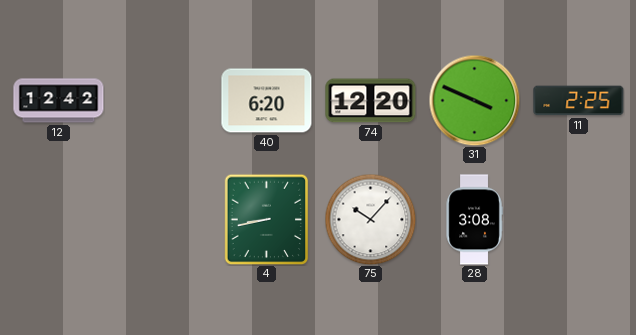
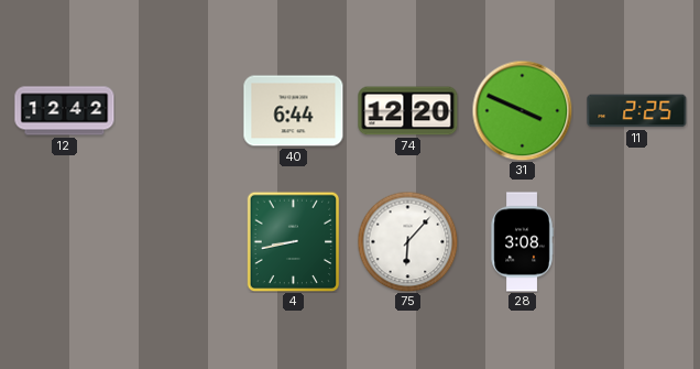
40: 6:20 -> 6:44
75: 10:07 -> 6:07
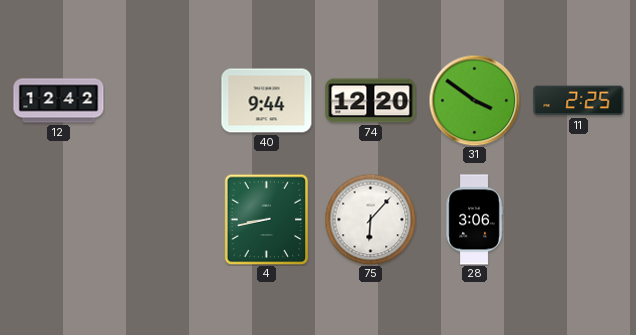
40: 6:44 -> 9:44
31: 3:49 -> 3:51
28: 3:08 -> 3:06
